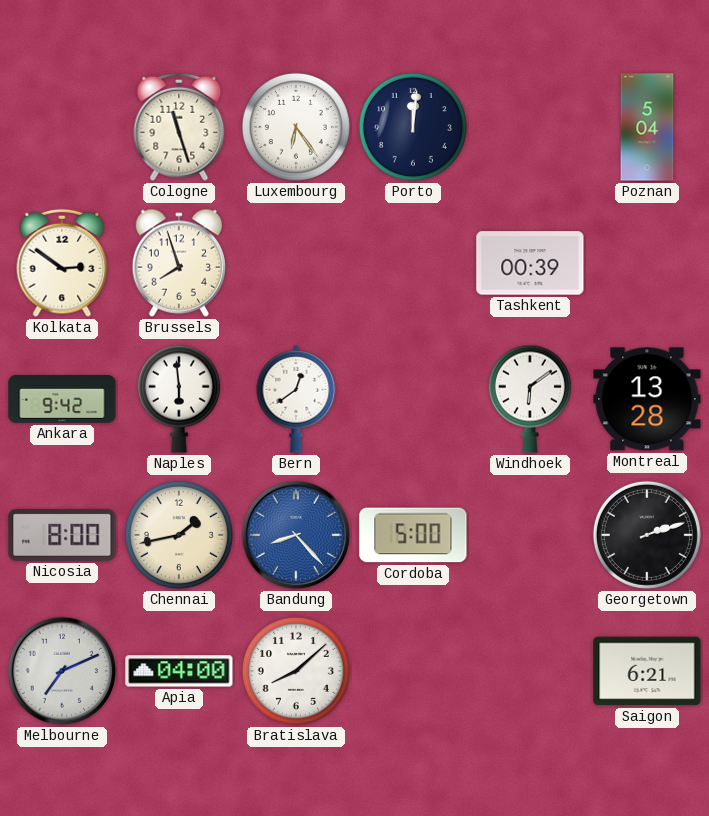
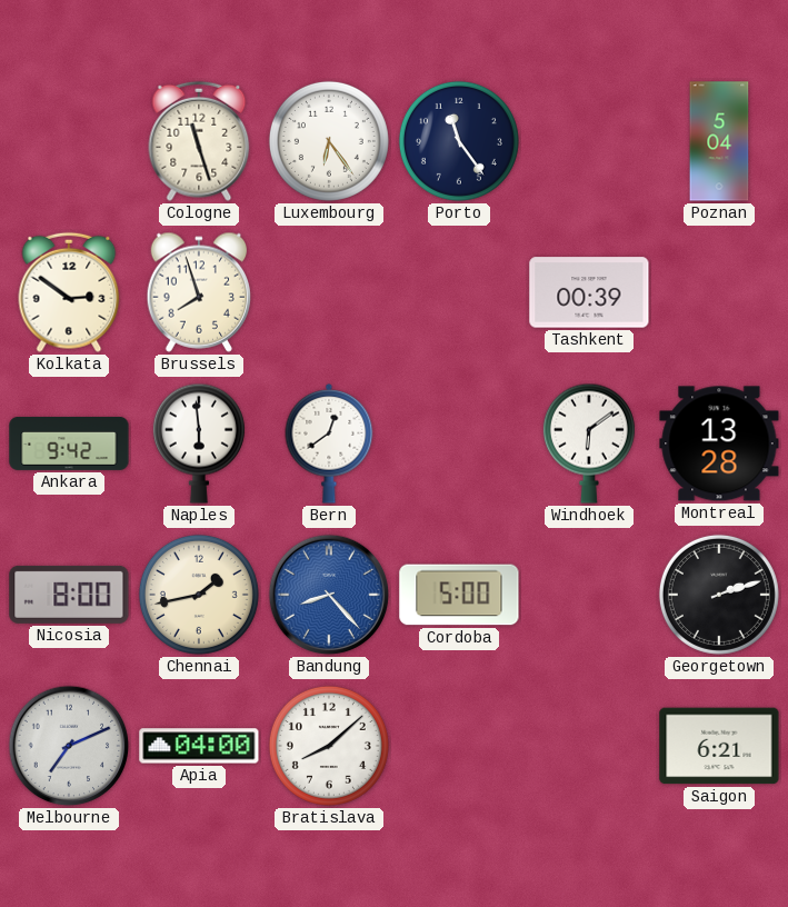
Porto: 12:01 -> 11:24
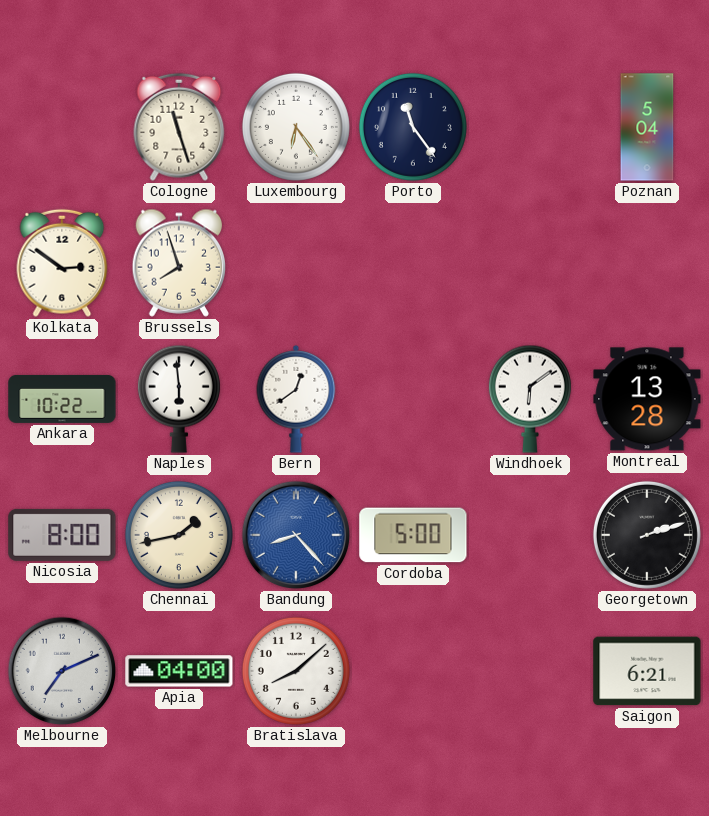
Tashkent: 00:39 -> none
Ankara: 9:42 -> 10:22
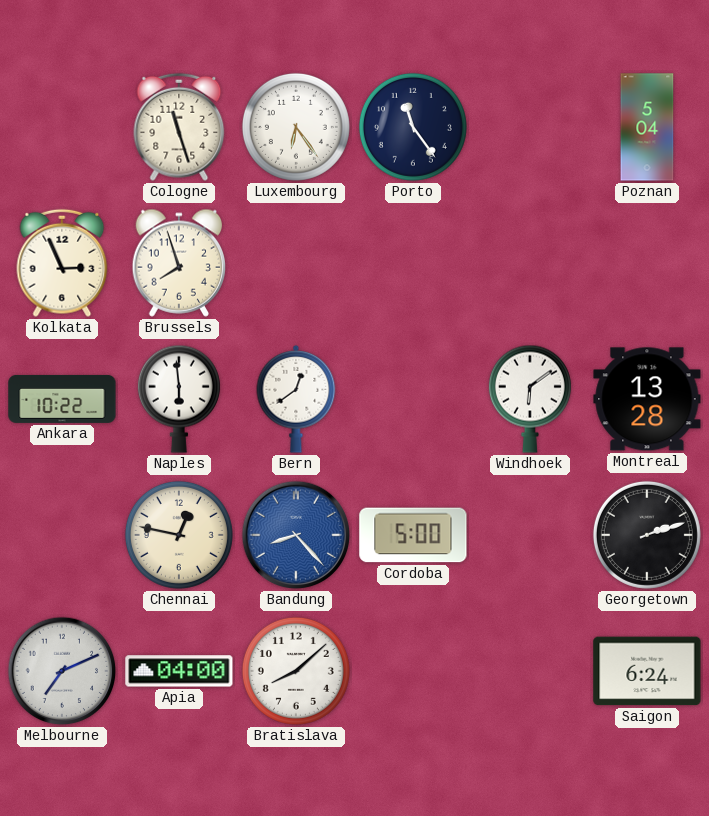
Kolkata: 2:51 -> 2:56
Nicosia: 8:00 -> none
Chennai: 1:43 -> 12:47
Saigon: 6:21 -> 6:24
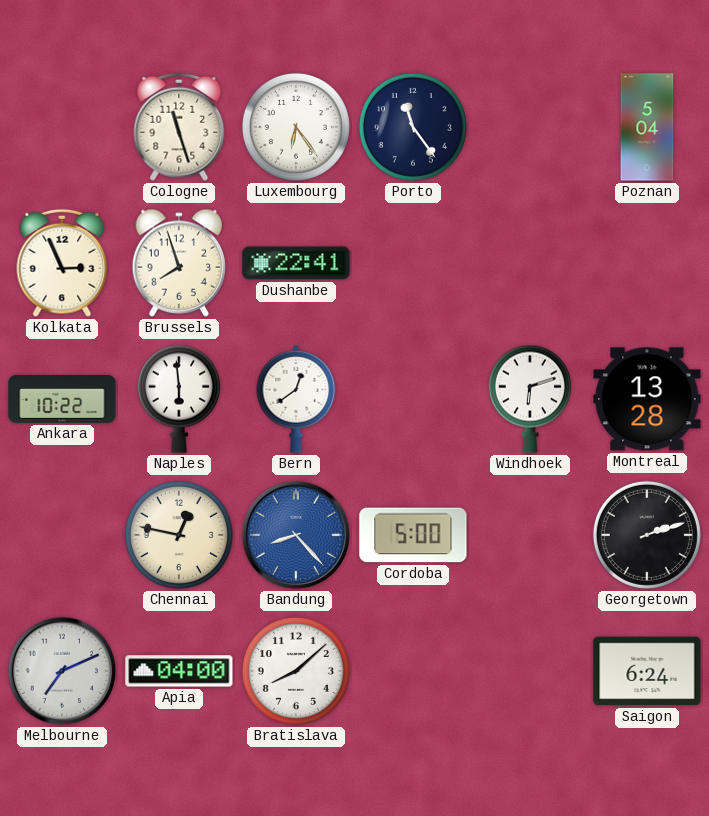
Dushanbe: none -> 22:41
Windhoek: 6:09 -> 6:12
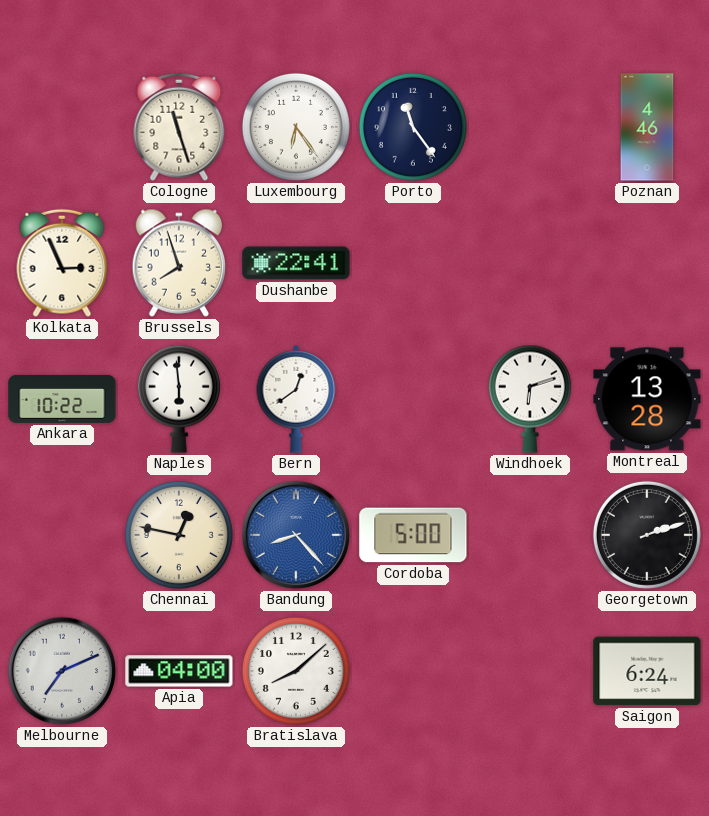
Poznan: 5:04 -> 4:46
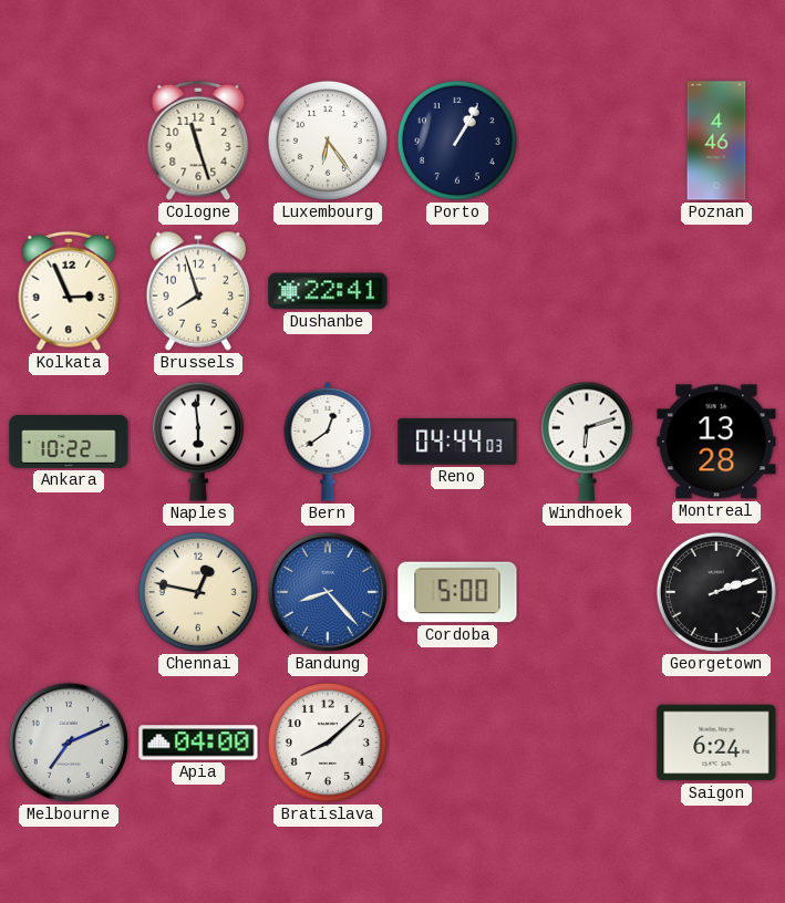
Porto: 11:24 -> 1:05
Reno: none -> 04:44
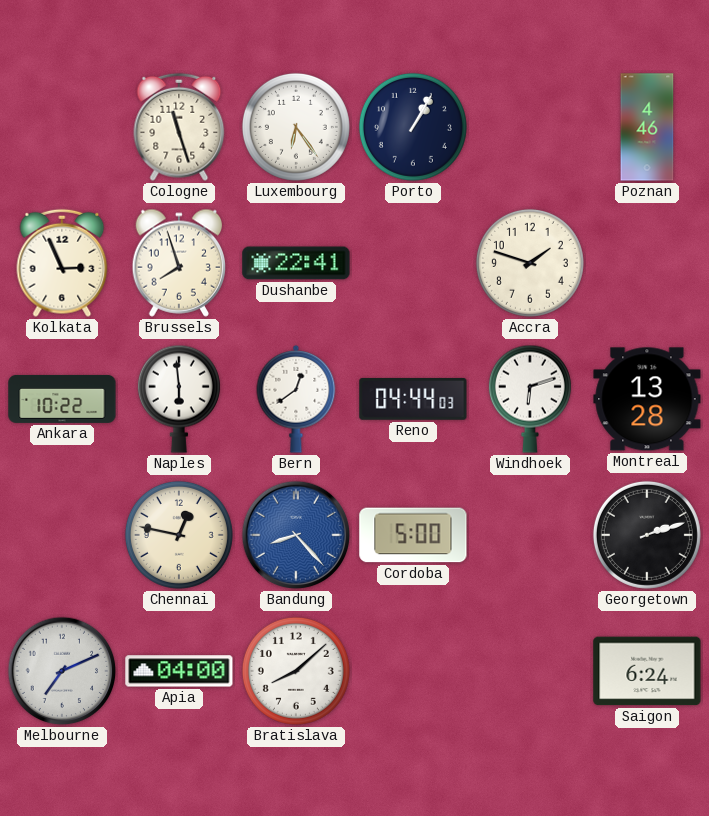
Accra: none -> 1:48
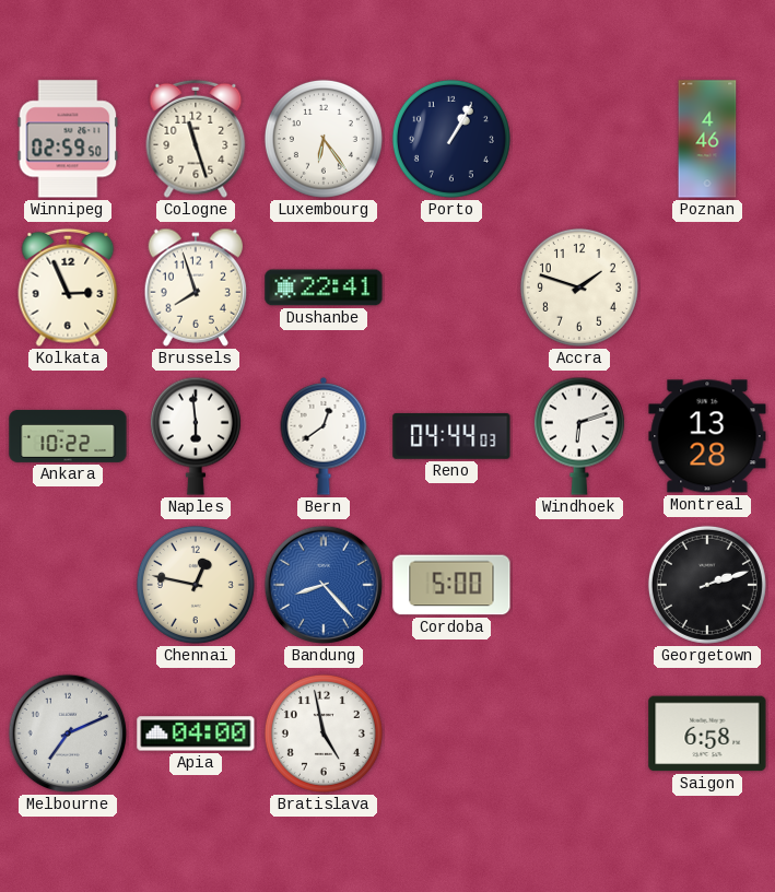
Winnipeg: none -> 02:59
Bratislava: 8:08 -> 4:58
Saigon: 6:24 -> 6:58
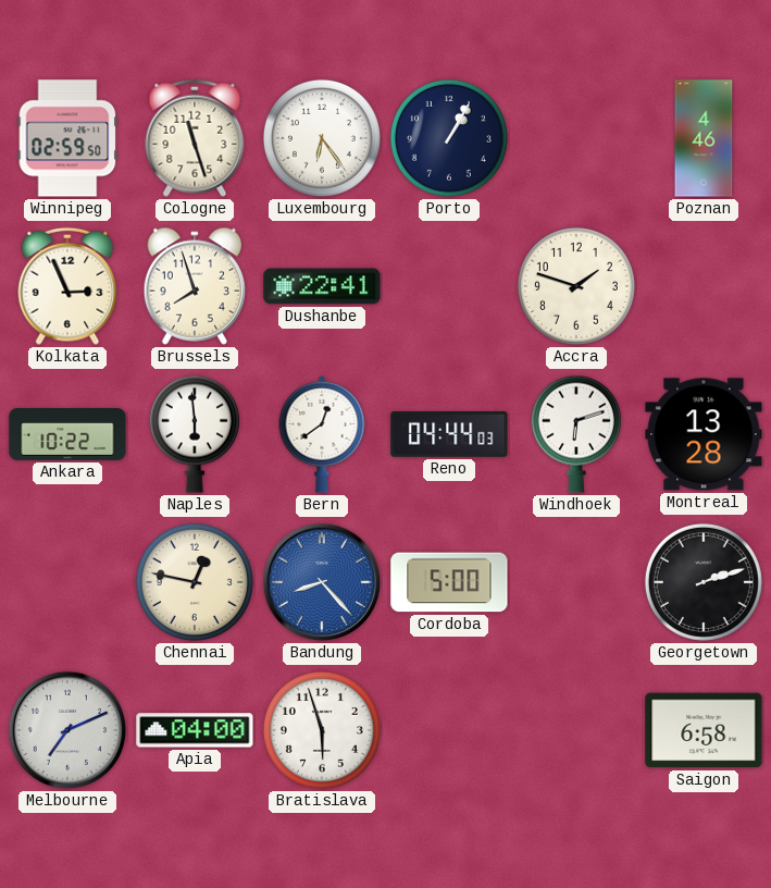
Bratislava: 4:58 -> 5:57
